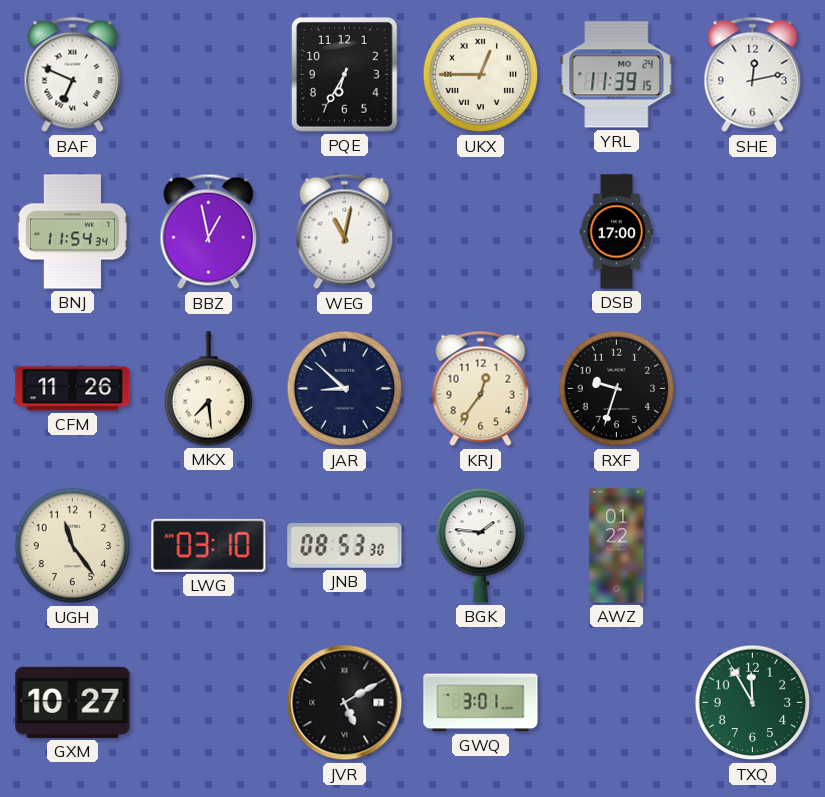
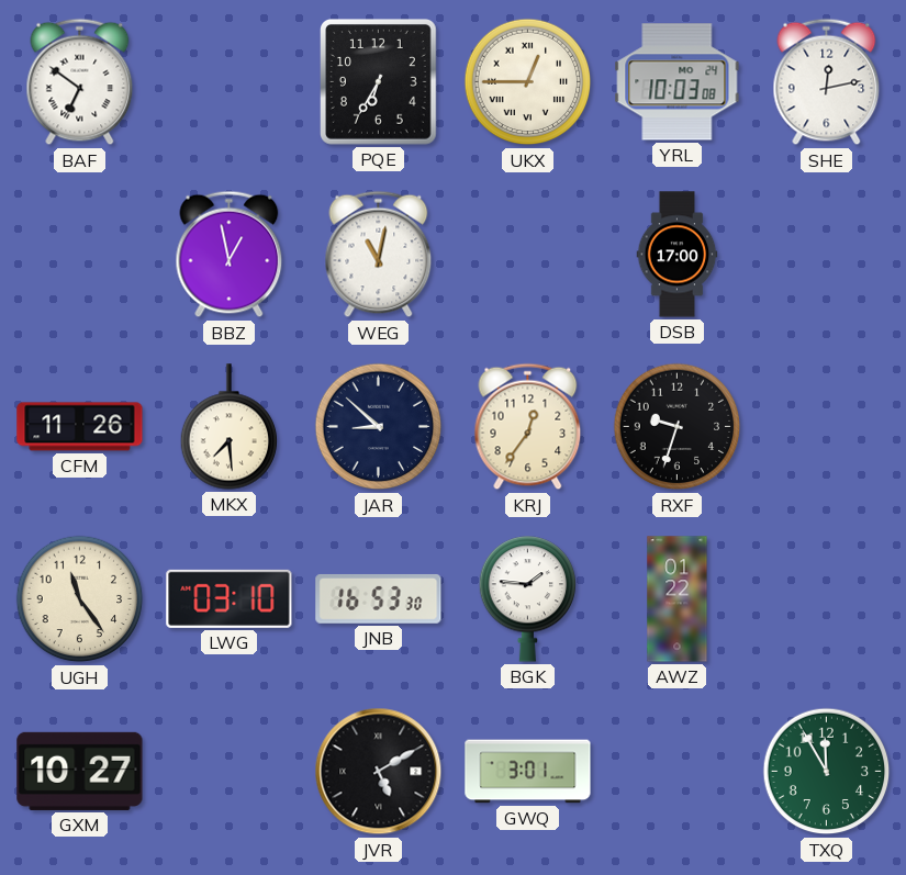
BAF: 6:49 -> 6:51
YRL: 11:39 -> 10:03
BNJ: 11:54 -> none
JNB: 08:53 -> 16:53
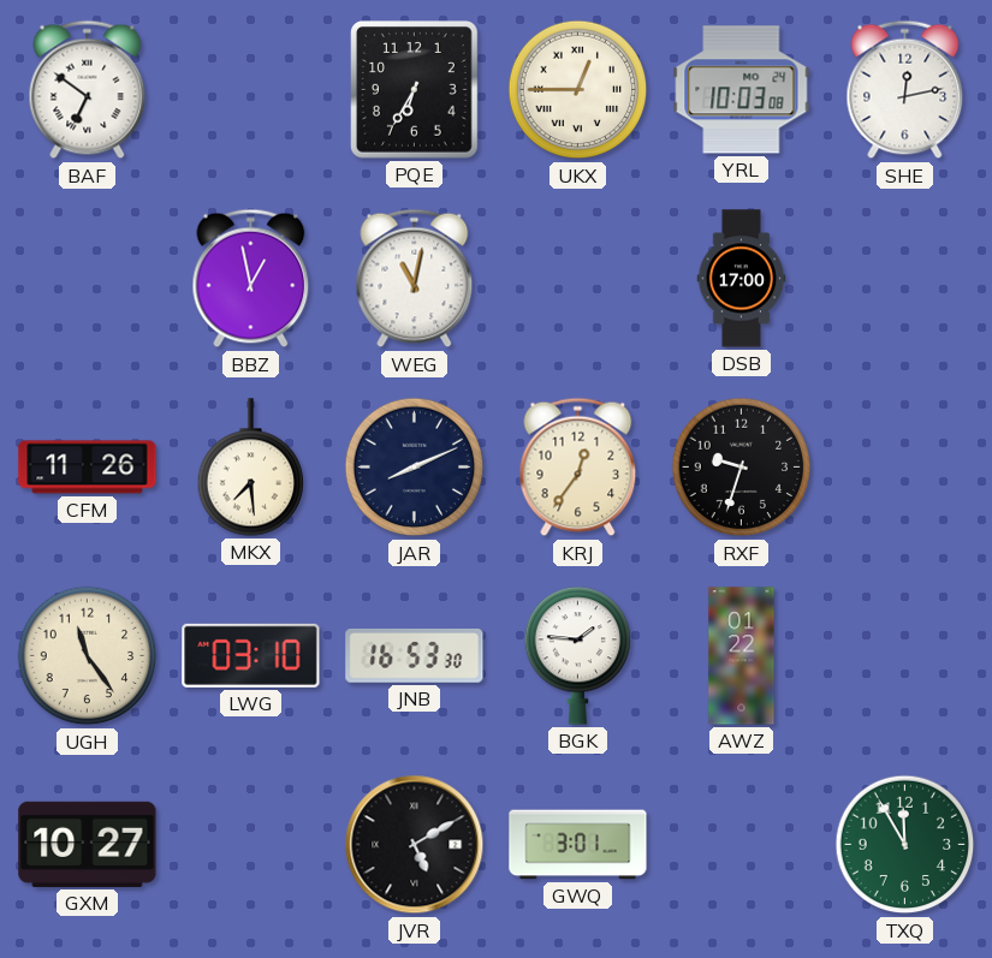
JAR: 8:52 -> 8:11
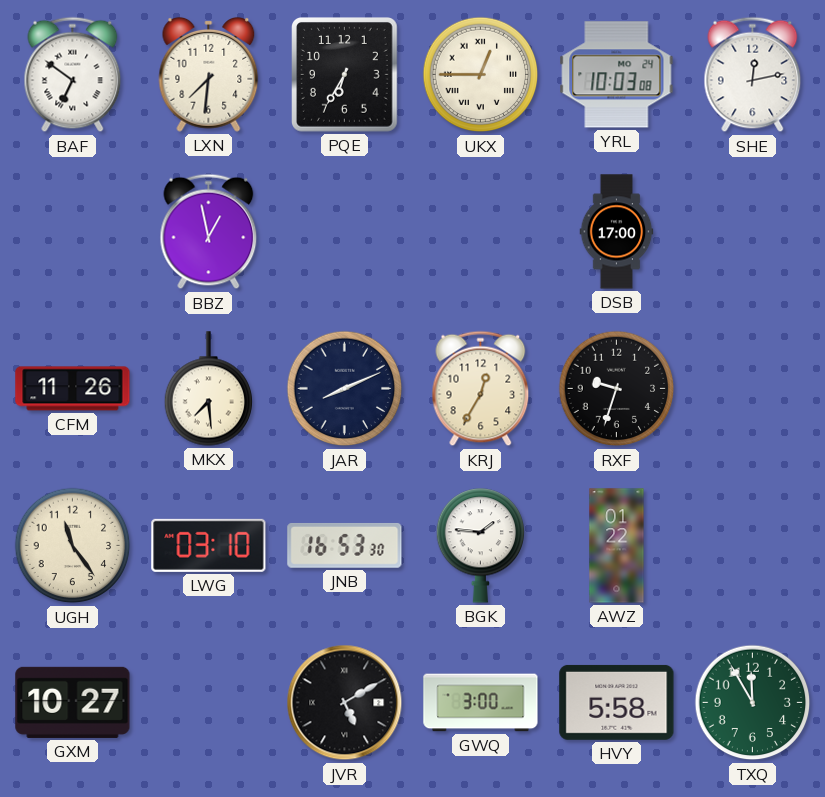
LXN: none -> 7:31
WEG: 11:02 -> none
KRJ: 12:36 -> 12:35
GWQ: 3:01 -> 3:00
HVY: none -> 5:58
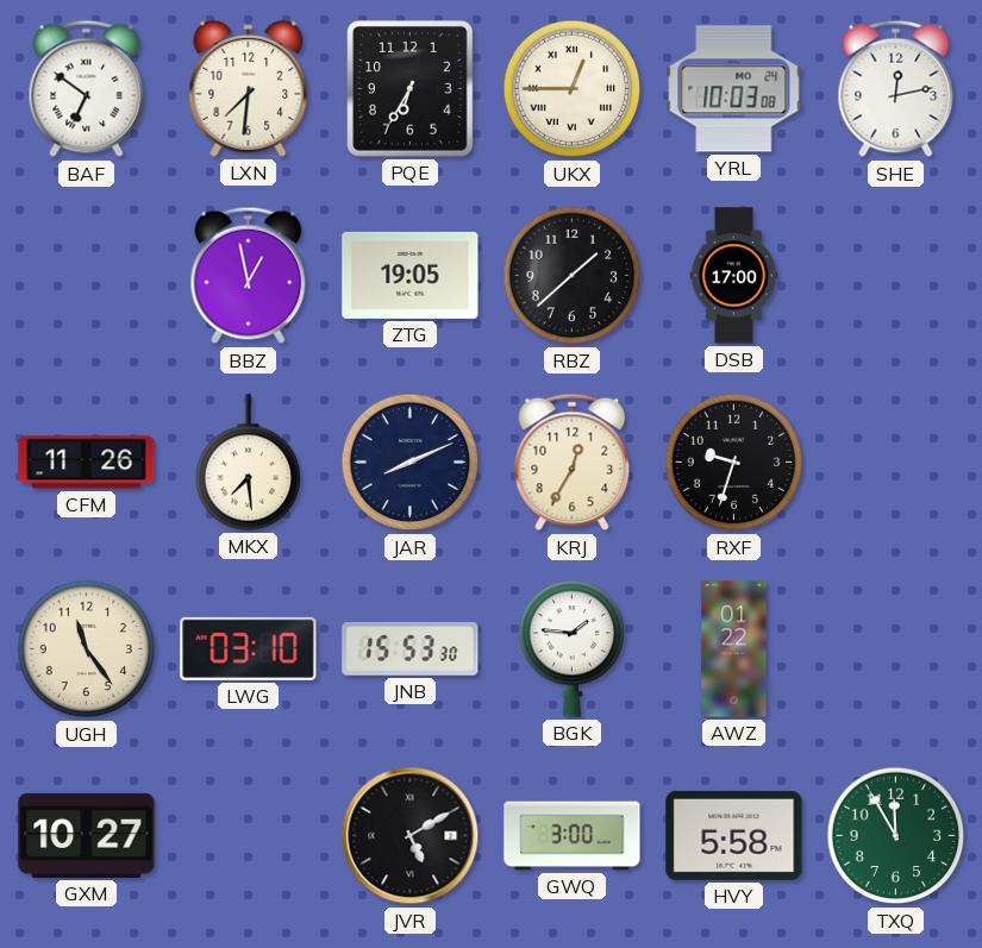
ZTG: none -> 19:05
RBZ: none -> 1:38
JNB: 16:53 -> 15:53
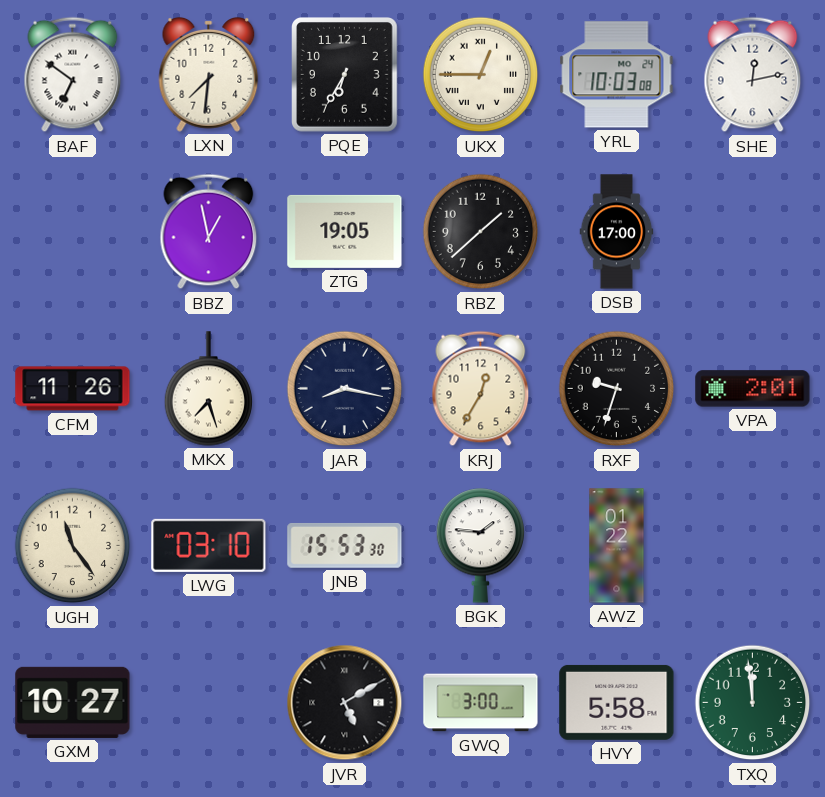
MKX: 7:29 -> 7:27
JAR: 8:11 -> 8:17
VPA: none -> 2:01
TXQ: 11:55 -> 11:59
